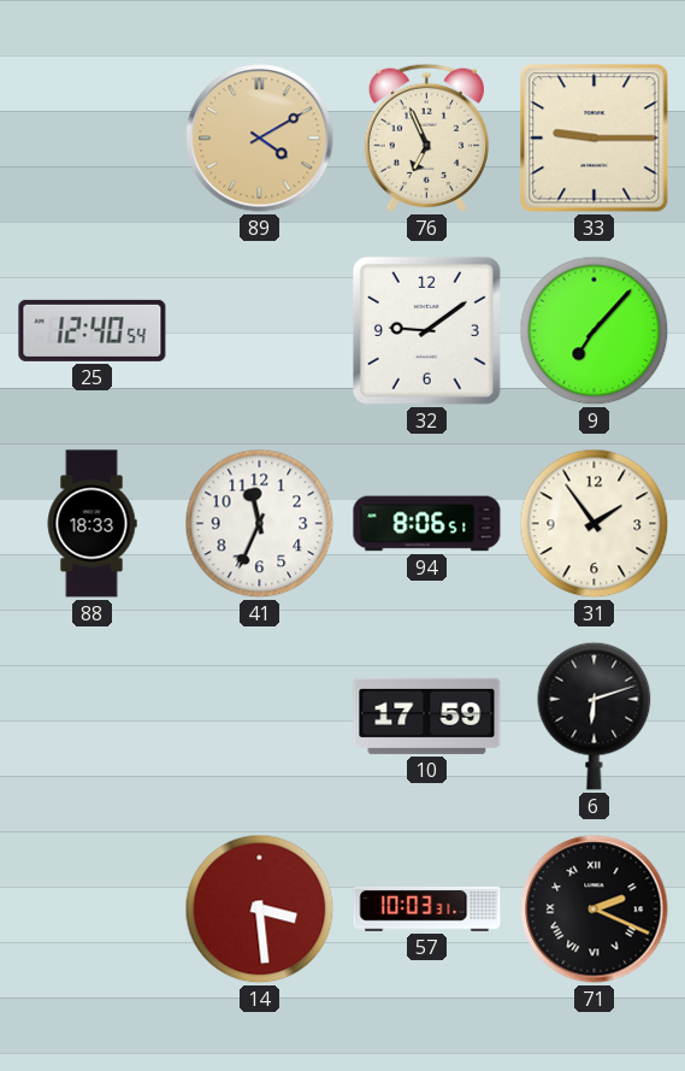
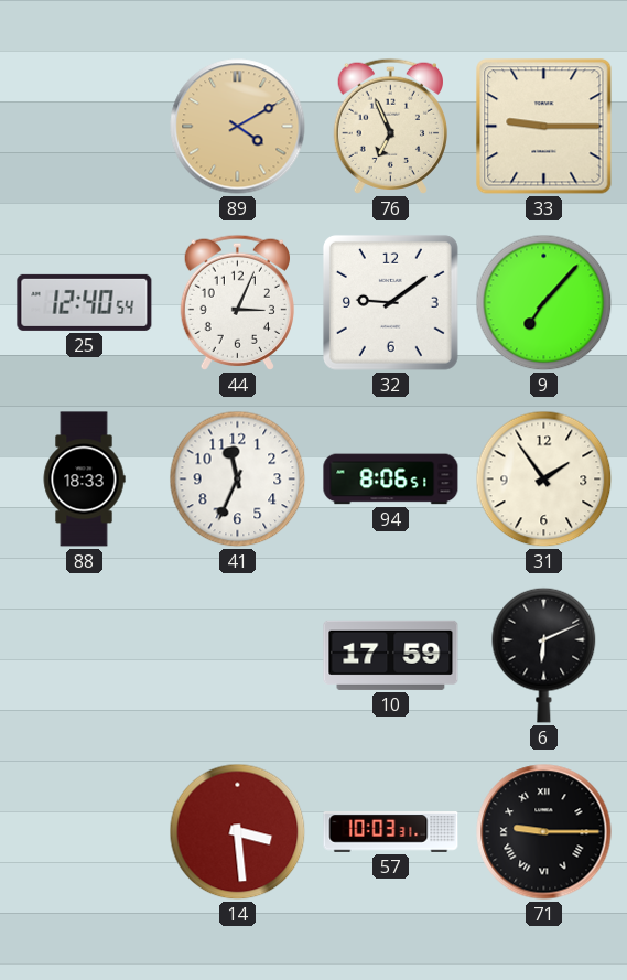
44: none -> 3:04
6: 6:12 -> 6:11
71: 2:19 -> 9:15
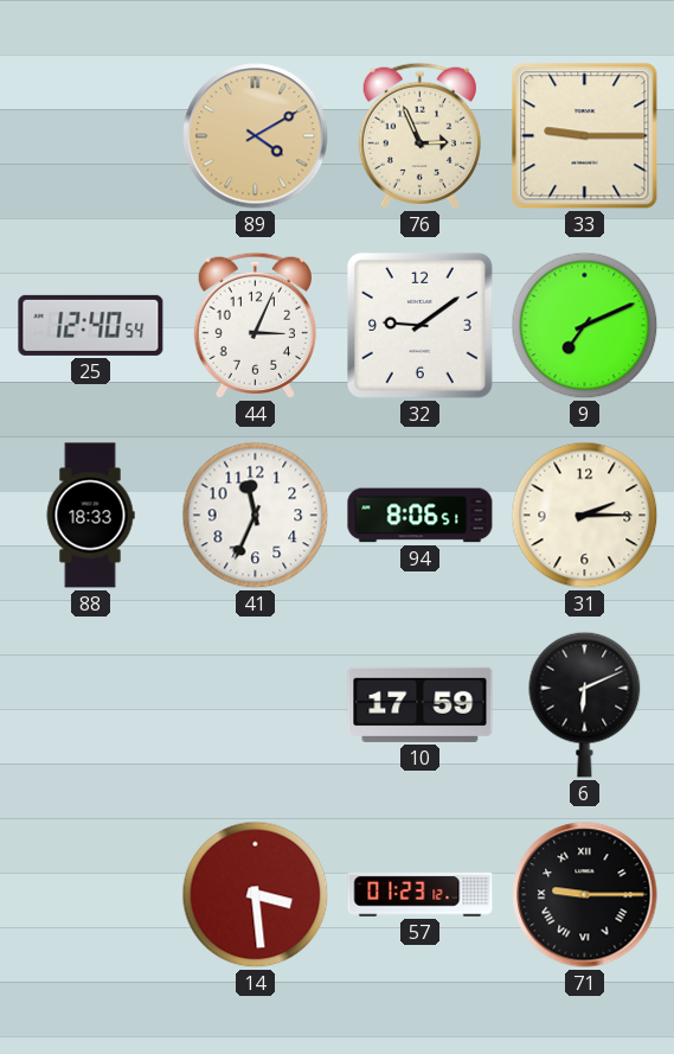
76: 6:56 -> 2:56
9: 7:07 -> 7:11
31: 1:54 -> 2:15
57: 10:03 -> 01:23
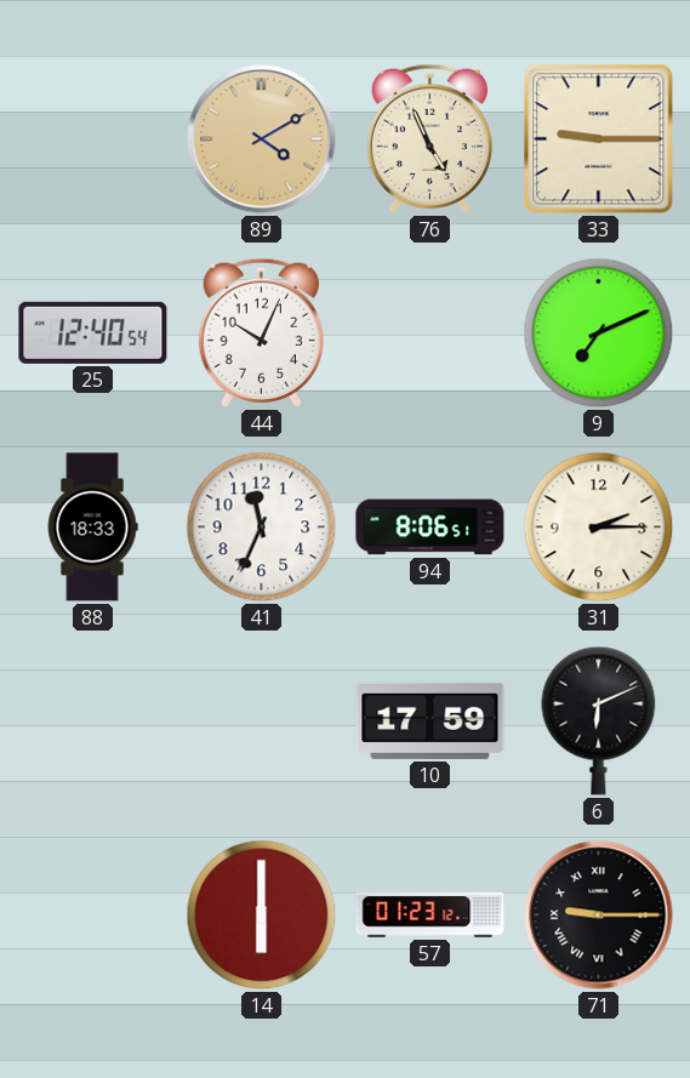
76: 2:56 -> 4:56
44: 3:04 -> 10:04
32: 9:09 -> none
14: 3:29 -> 6:00
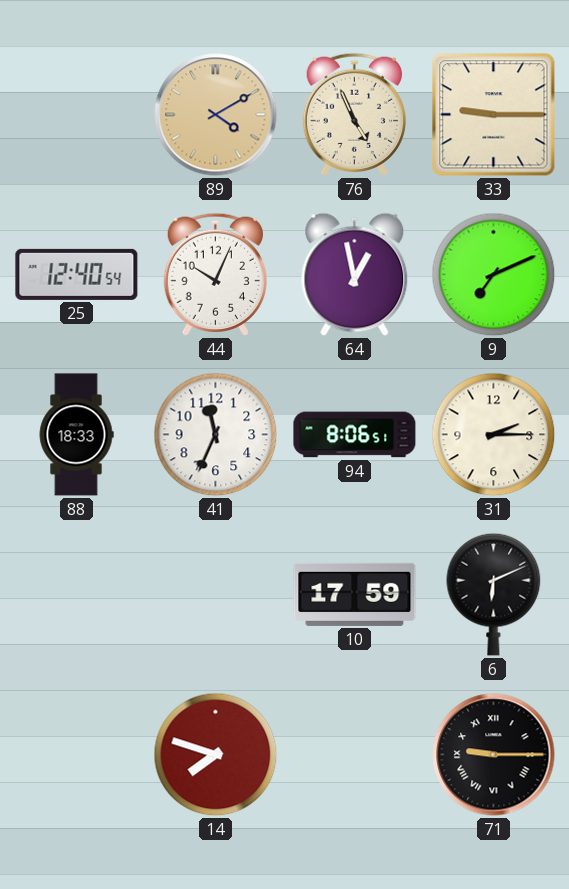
64: none -> 12:58
14: 6:00 -> 7:48
57: 01:23 -> none
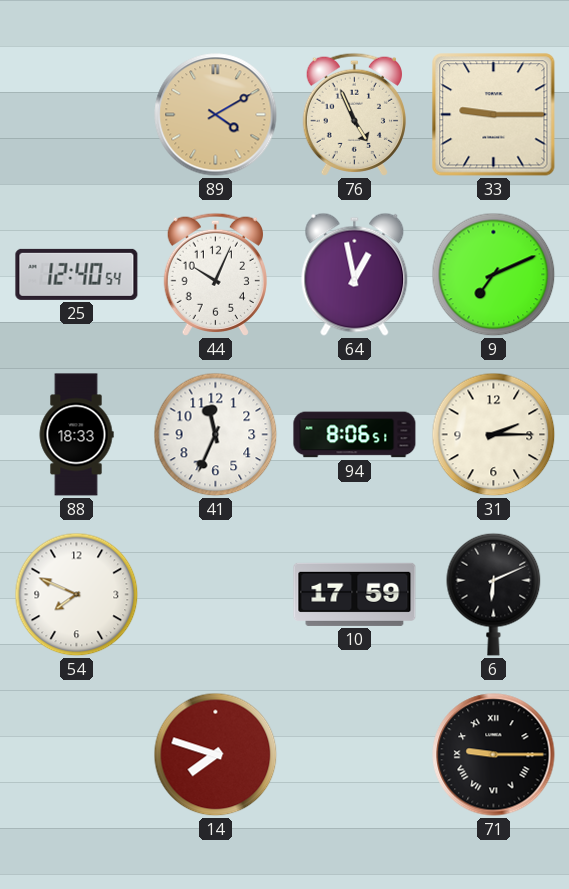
54: none -> 7:49
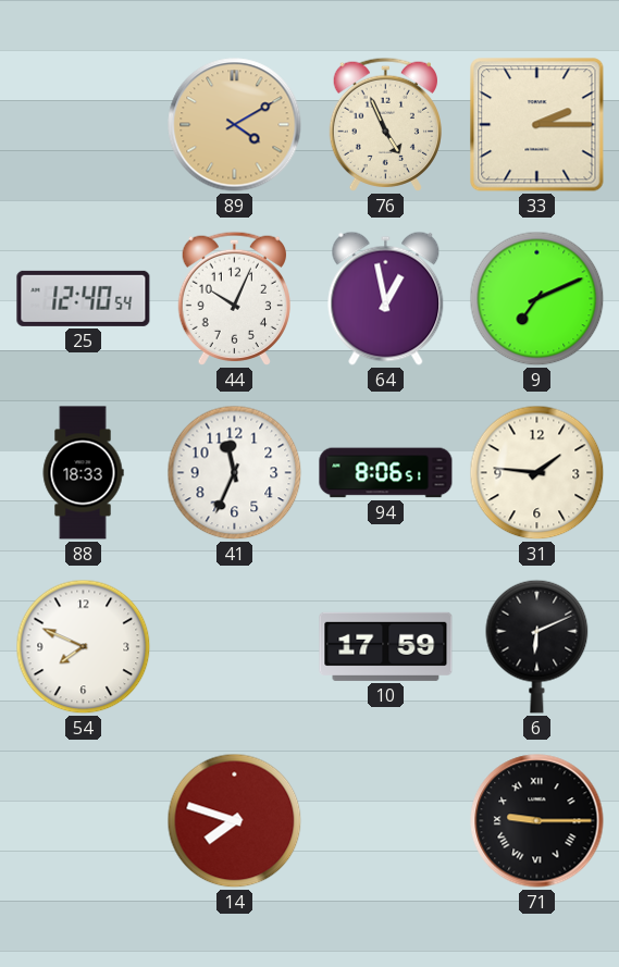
33: 9:15 -> 2:15
31: 2:15 -> 1:46
